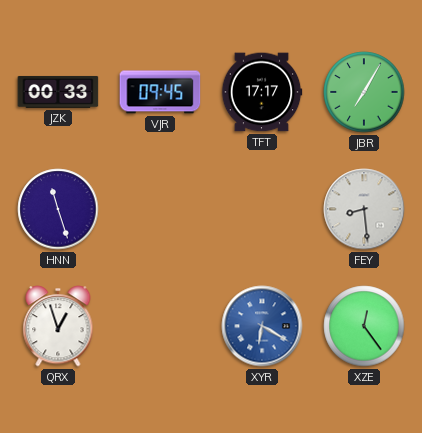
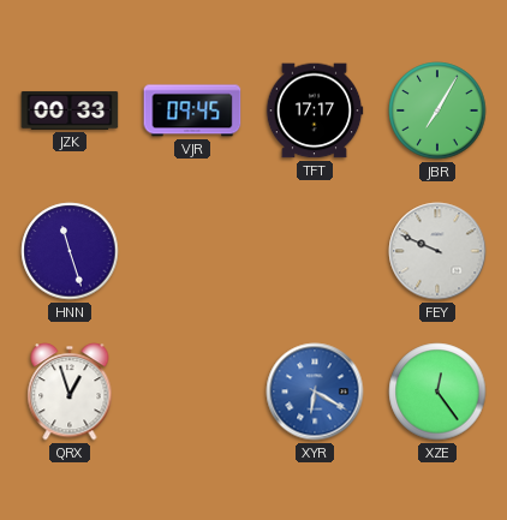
FEY: 8:29 -> 9:49
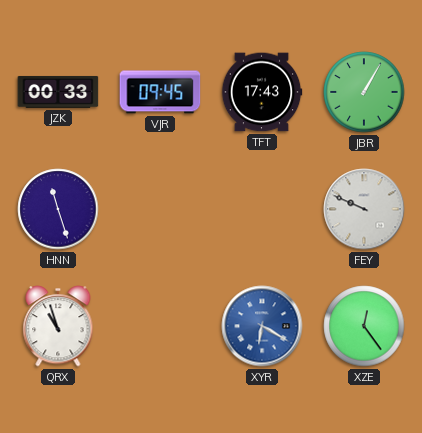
TFT: 17:17 -> 17:43
JBR: 7:05 -> 1:05
QRX: 12:57 -> 10:57
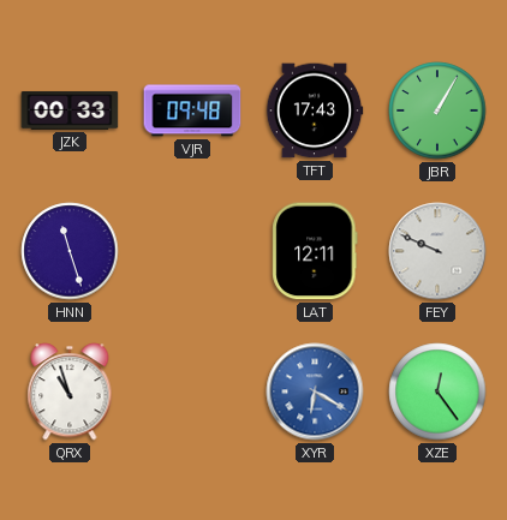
VJR: 09:45 -> 09:48
LAT: none -> 12:11
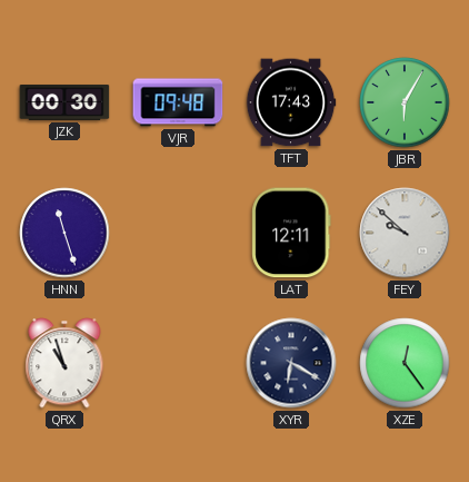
JZK: 00:33 -> 00:30
JBR: 1:05 -> 6:05
FEY: 9:49 -> 9:52
XYR dial: blue -> navy
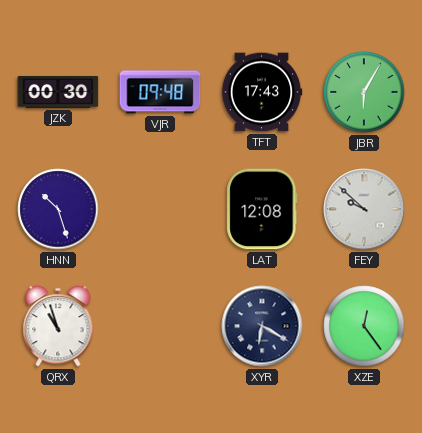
HNN: 11:27 -> 10:27
LAT: 12:11 -> 12:08
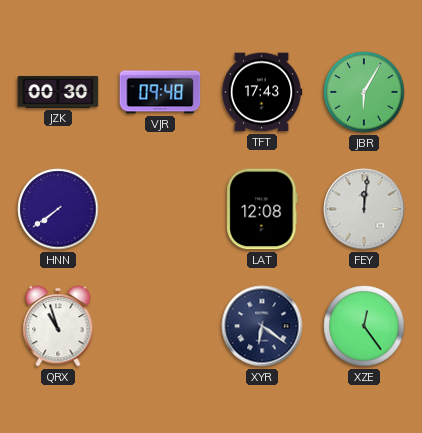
HNN: 10:27 -> 7:39
FEY: 9:52 -> 12:01
XYR: 6:20 -> 6:21
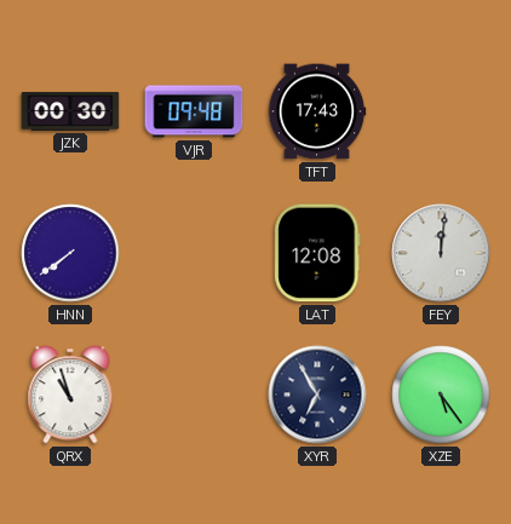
JBR: 6:05 -> none
XYR: 6:21 -> 6:55
XZE: 12:24 -> 5:24
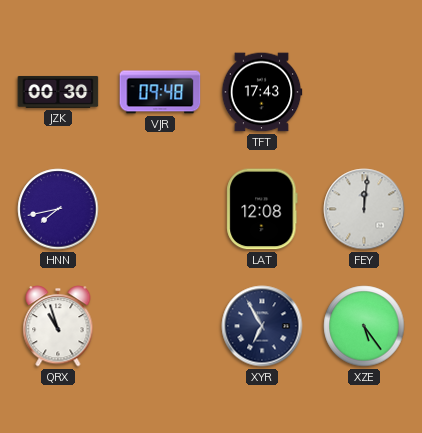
HNN: 7:39 -> 7:43
